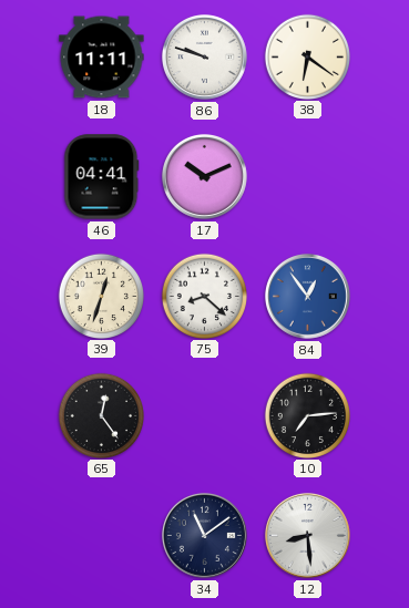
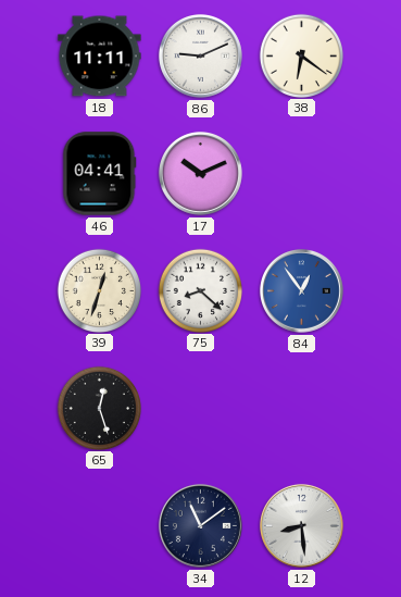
86: 9:48 -> 9:11
65: 12:24 -> 12:27
10: 7:14 -> none
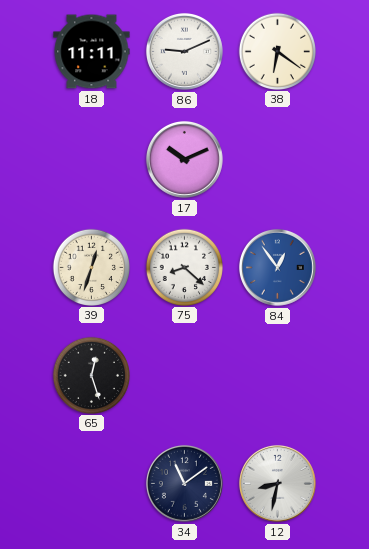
46: 04:41 -> none
12: 8:29 -> 8:32
